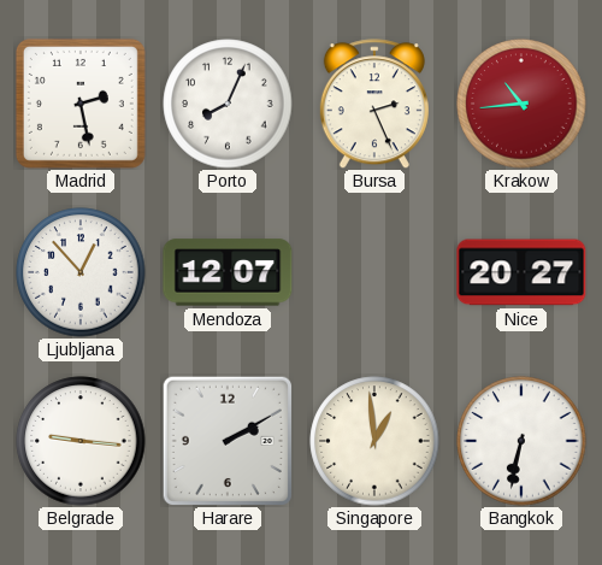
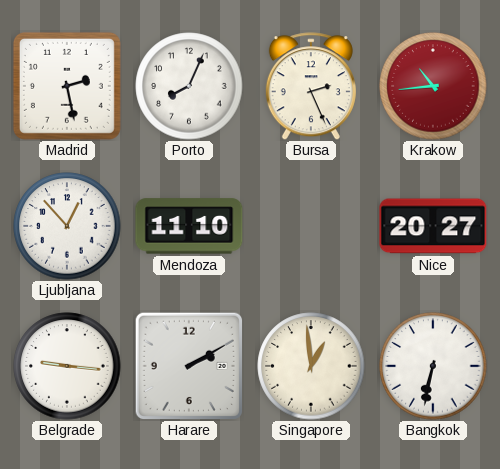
Mendoza: 12:07 -> 11:10
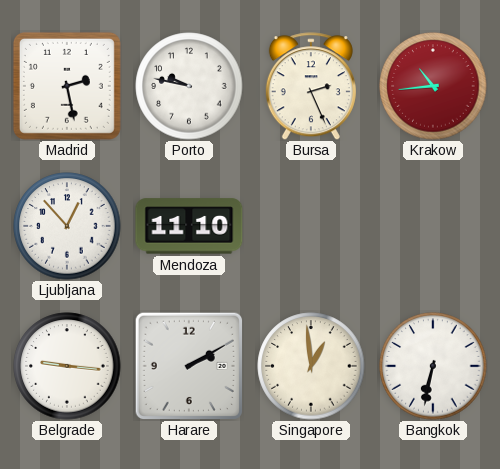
Porto: 8:04 -> 9:47
Nice: 20:27 -> none
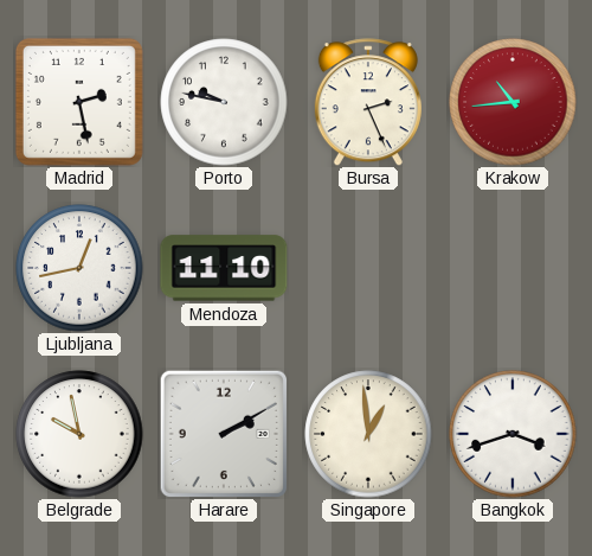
Ljubljana: 12:53 -> 12:43
Belgrade: 9:16 -> 9:58
Bangkok: 6:32 -> 3:42
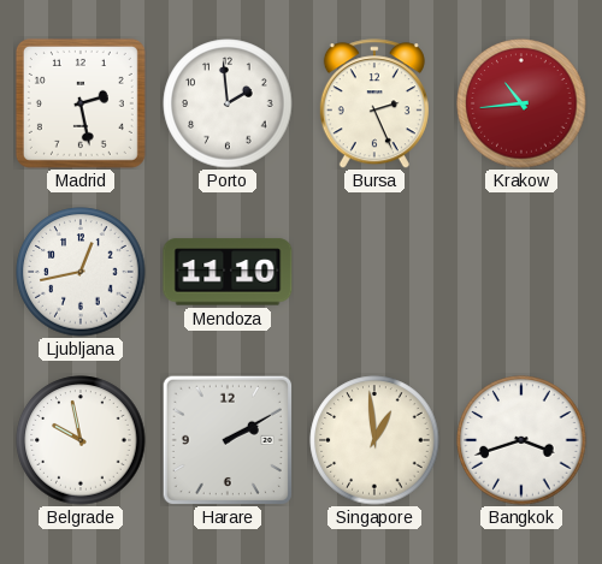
Porto: 9:47 -> 1:59
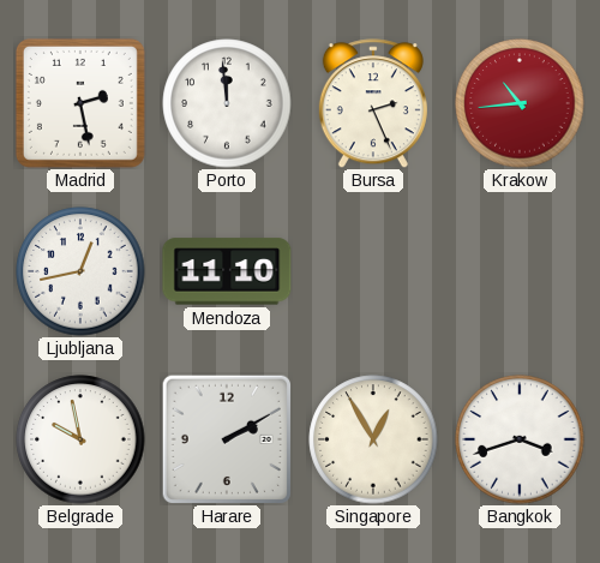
Porto: 1:59 -> 11:59
Singapore: 12:59 -> 12:55
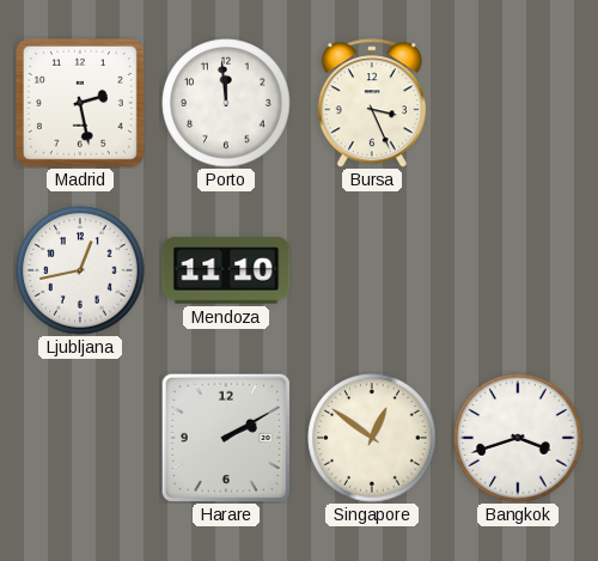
Bursa: 2:26 -> 3:26
Krakow: 10:44 -> none
Belgrade: 9:58 -> none
Singapore: 12:55 -> 12:51
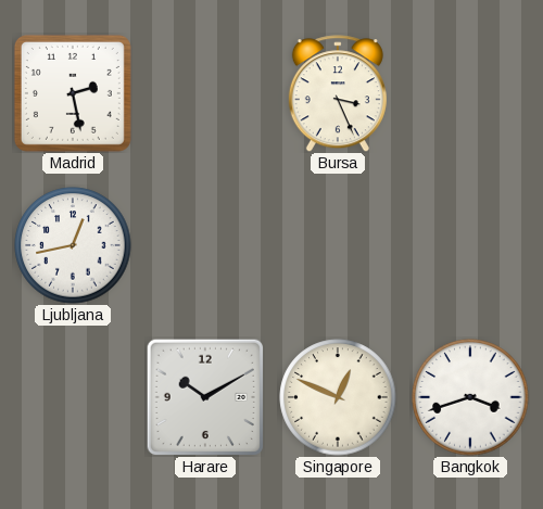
Porto: 11:59 -> none
Mendoza: 11:10 -> none
Harare: 2:10 -> 10:10
Singapore: 12:51 -> 12:49
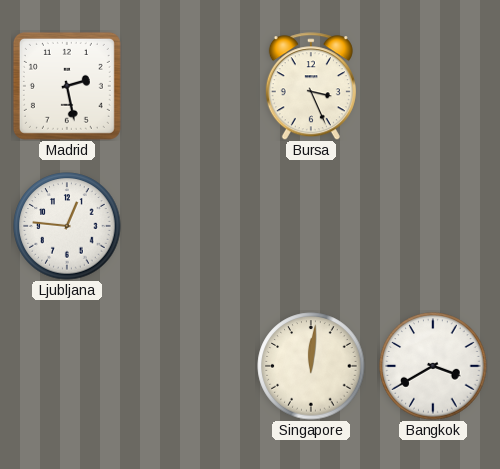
Ljubljana: 12:43 -> 12:46
Harare: 10:10 -> none
Singapore: 12:49 -> 12:01
Bangkok: 3:42 -> 3:40
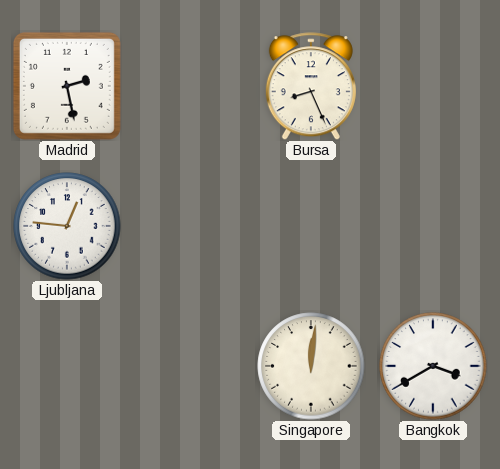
Bursa: 3:26 -> 8:26
